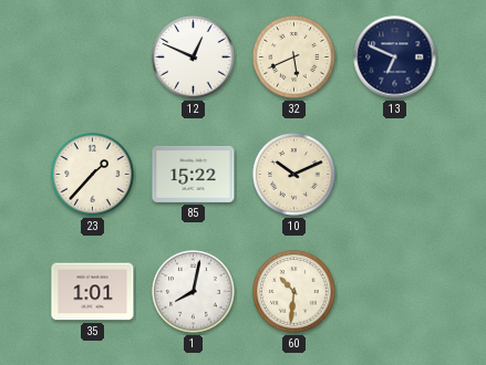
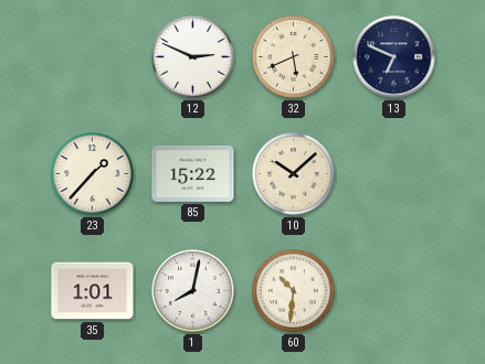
12: 12:49 -> 2:49
10: 10:11 -> 10:08
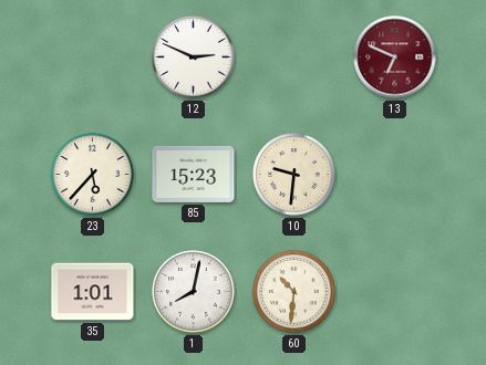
32: 5:41 -> none
13 dial: navy -> burgundy
23: 1:37 -> 5:37
85: 15:22 -> 15:23
10: 10:08 -> 9:31
